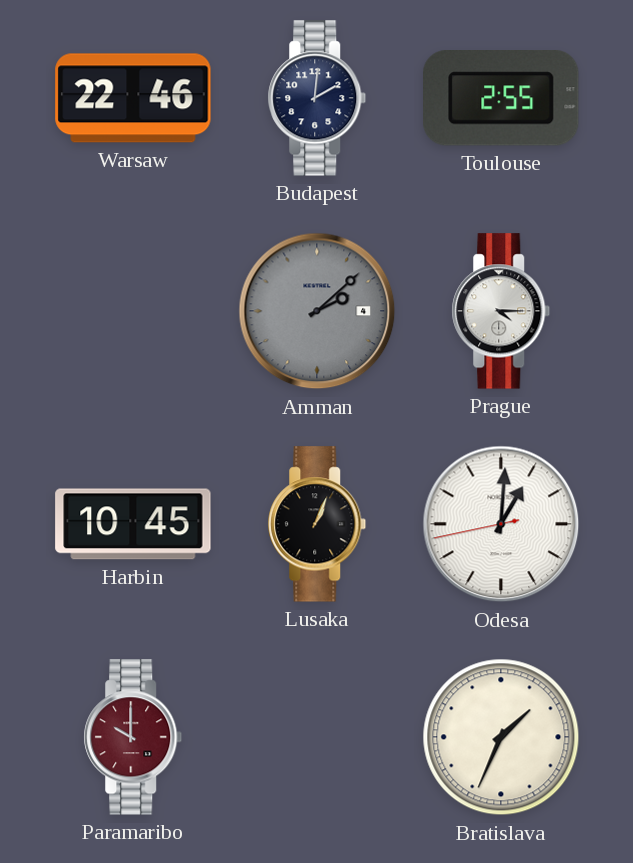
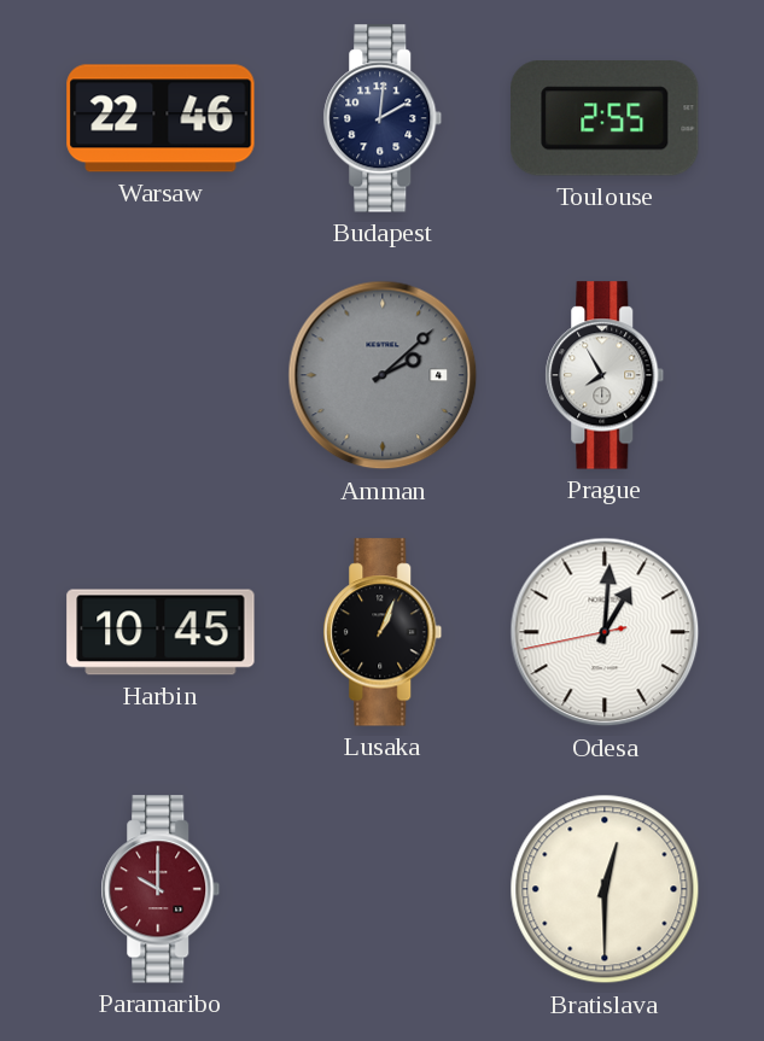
Prague: 4:15 -> 7:55
Bratislava: 1:34 -> 12:30
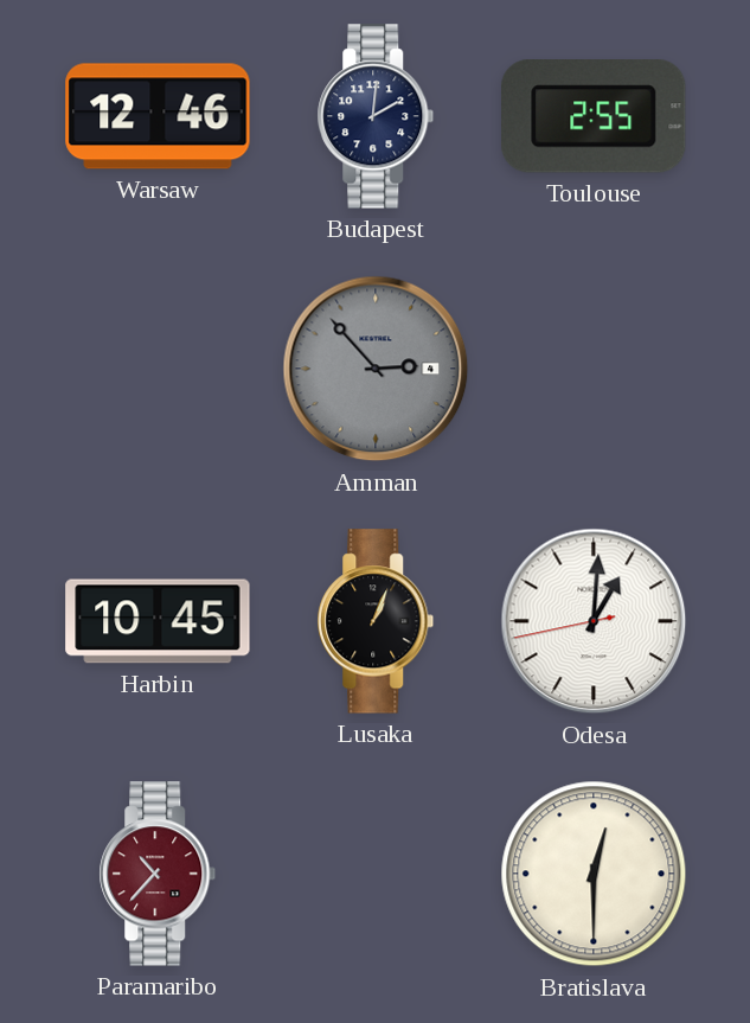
Warsaw: 22:46 -> 12:46
Amman: 2:08 -> 2:53
Prague: 7:55 -> none
Paramaribo: 10:00 -> 10:37
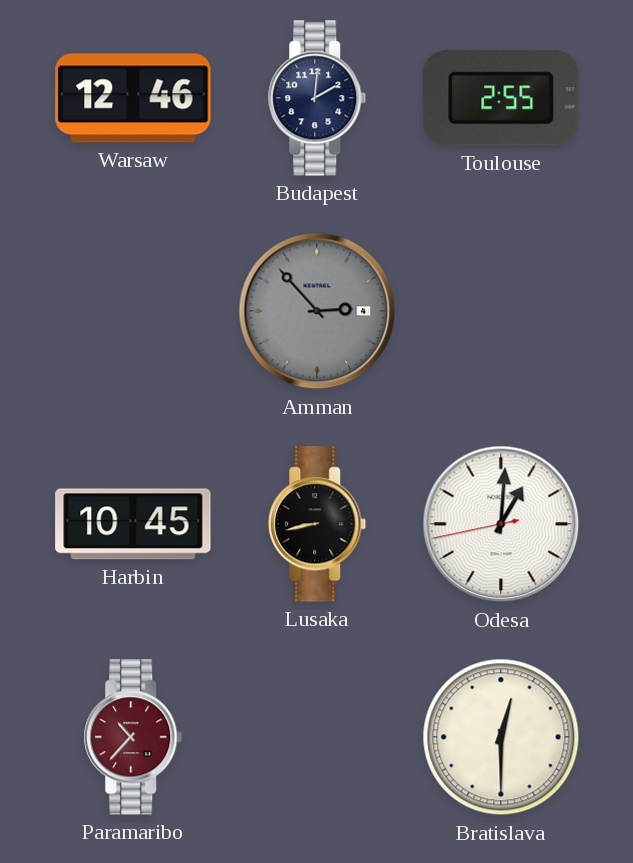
Lusaka: 1:04 -> 8:43
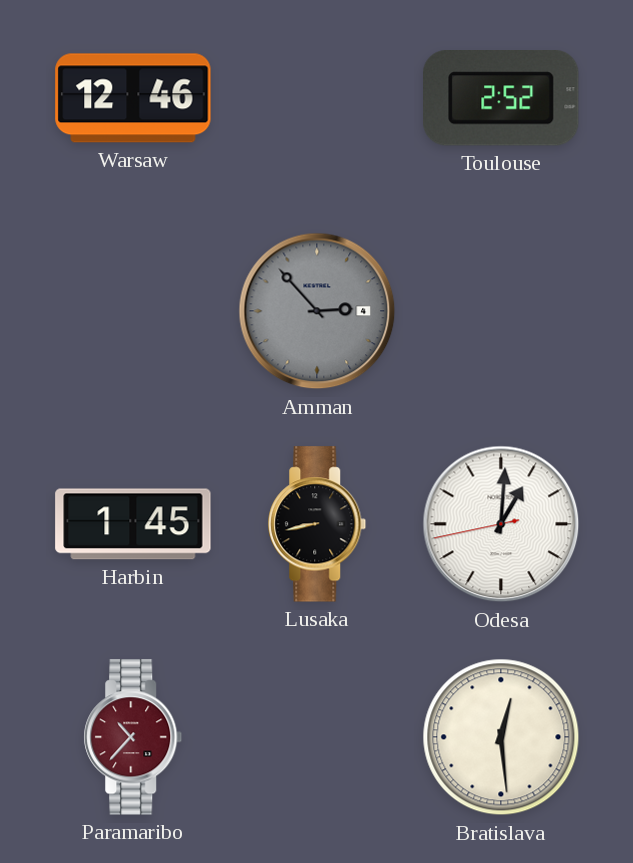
Budapest: 2:01 -> none
Toulouse: 2:55 -> 2:52
Harbin: 10:45 -> 1:45
Bratislava: 12:30 -> 12:29
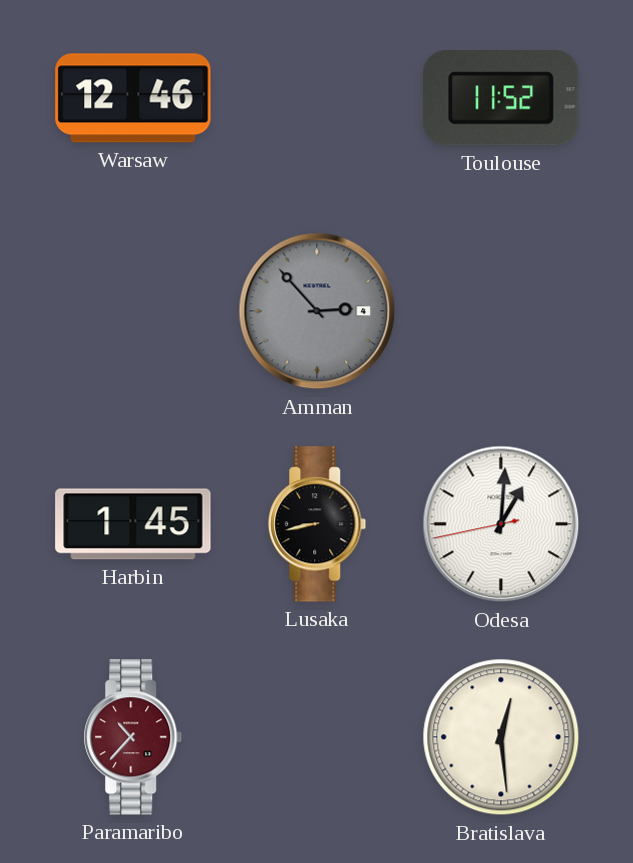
Toulouse: 2:52 -> 11:52
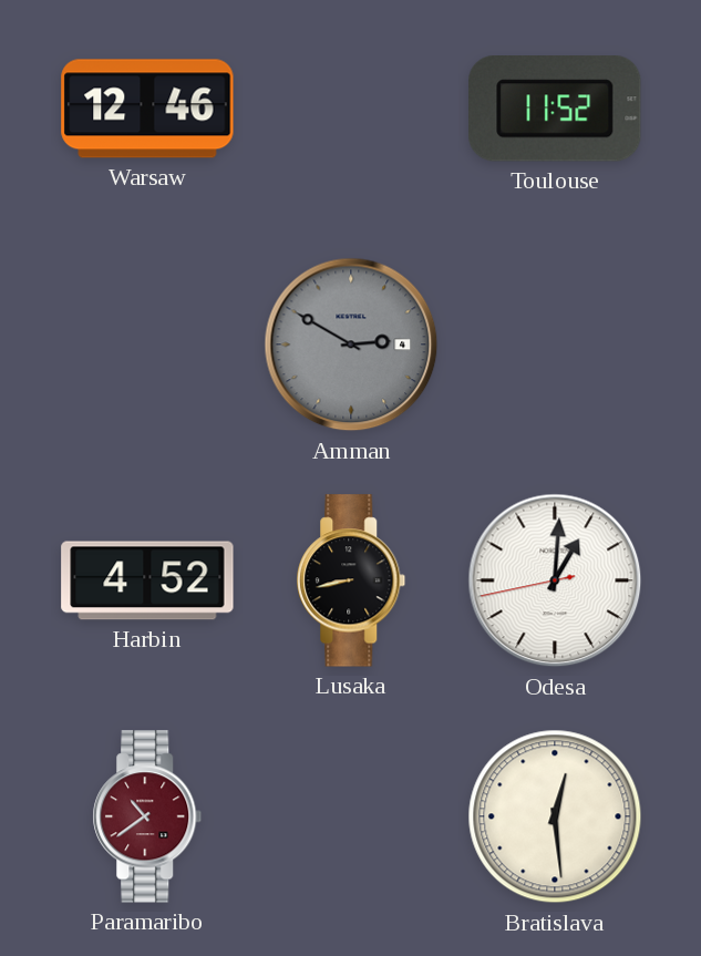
Amman: 2:53 -> 2:50
Harbin: 1:45 -> 4:52
Paramaribo: 10:37 -> 10:39
